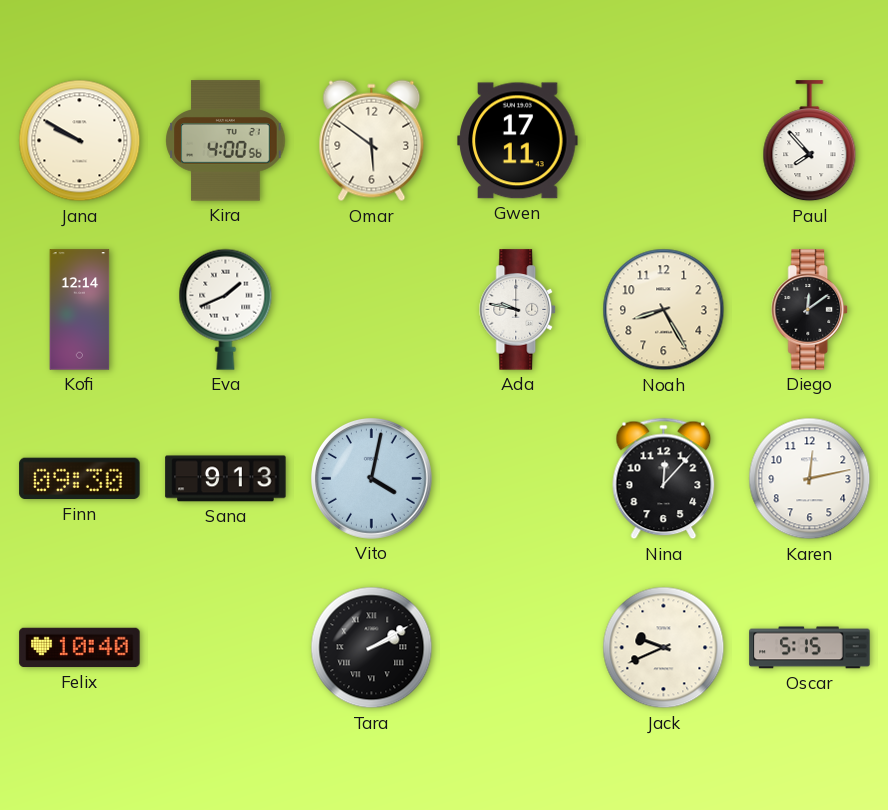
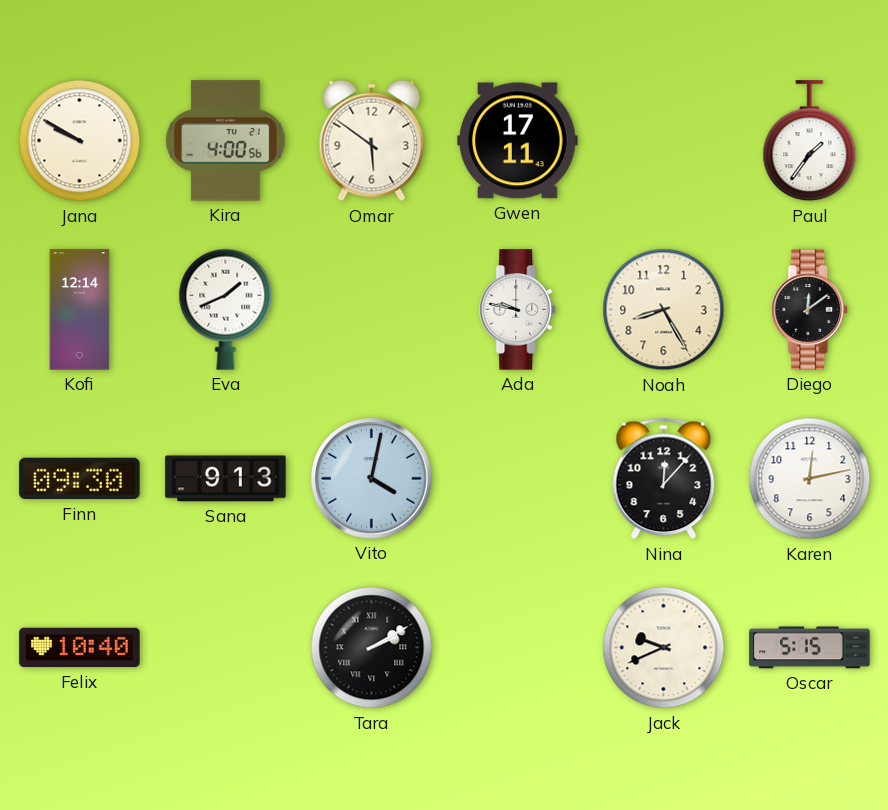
Paul: 7:53 -> 1:36
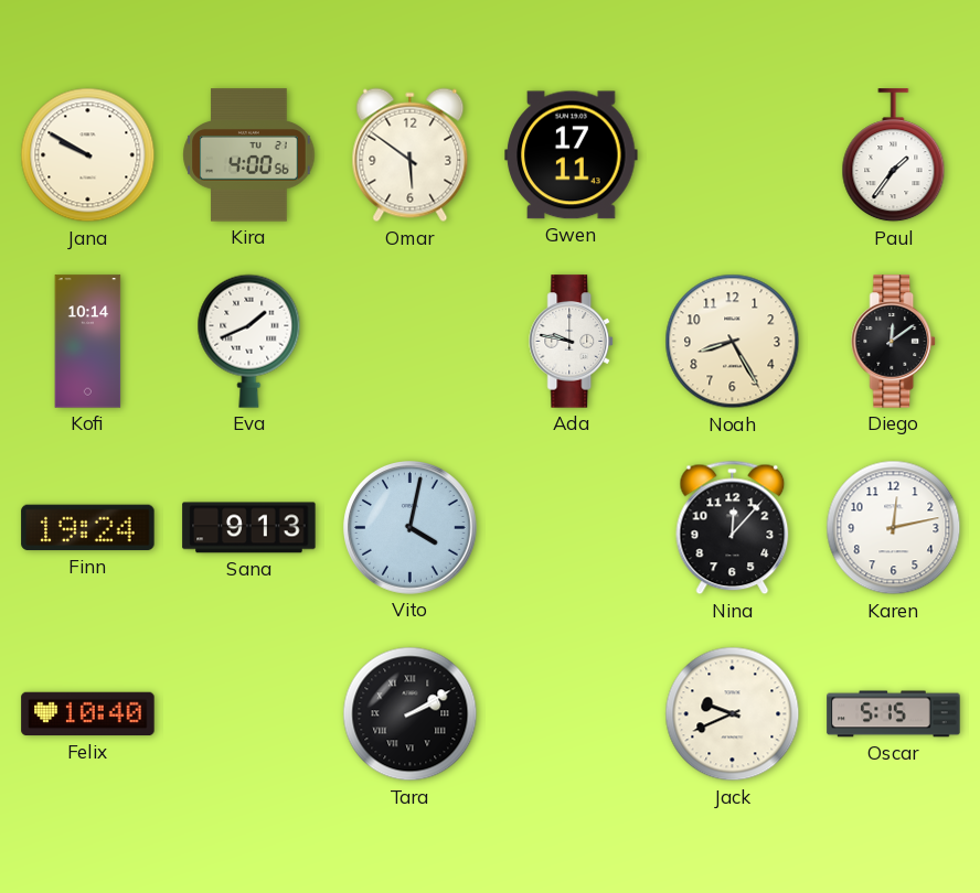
Kofi: 12:14 -> 10:14
Finn: 09:30 -> 19:24
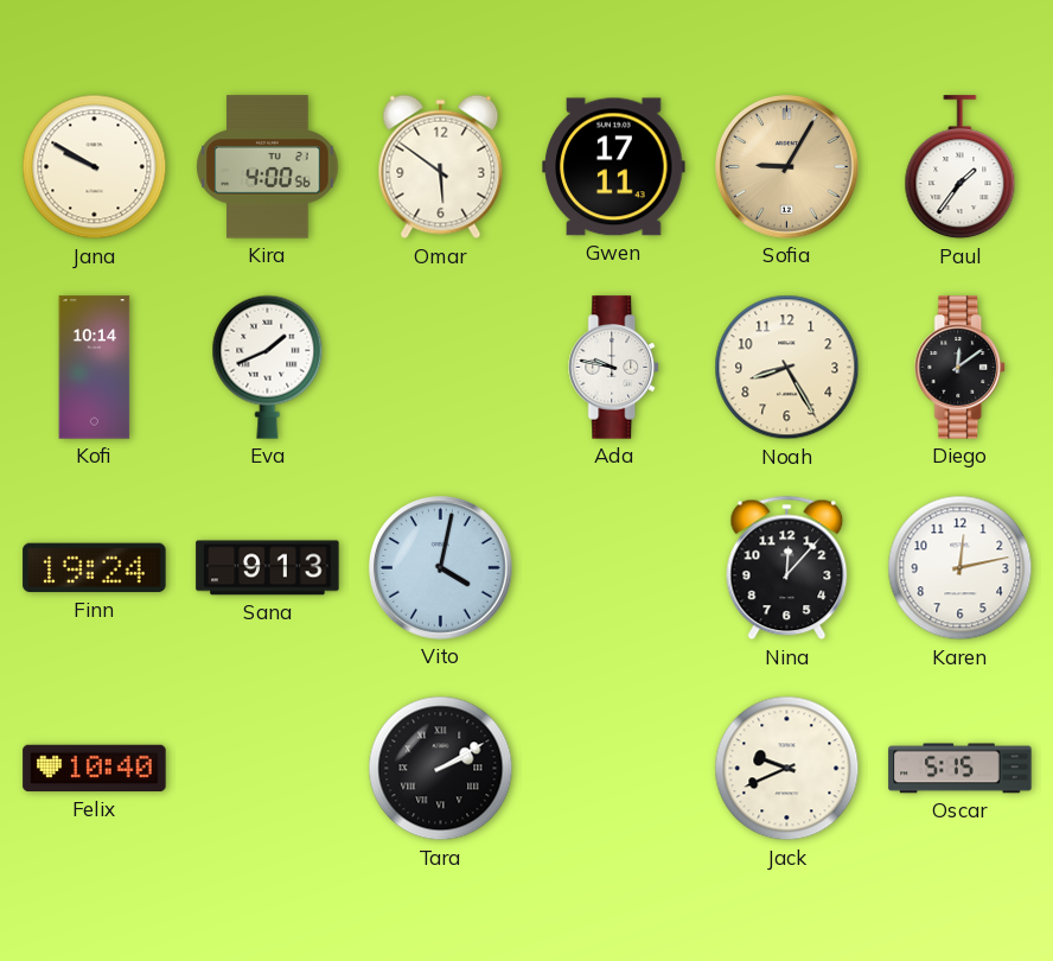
Sofia: none -> 9:05
